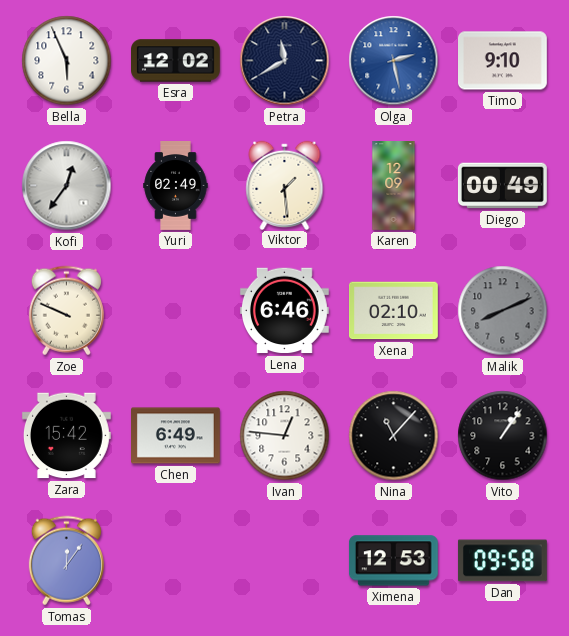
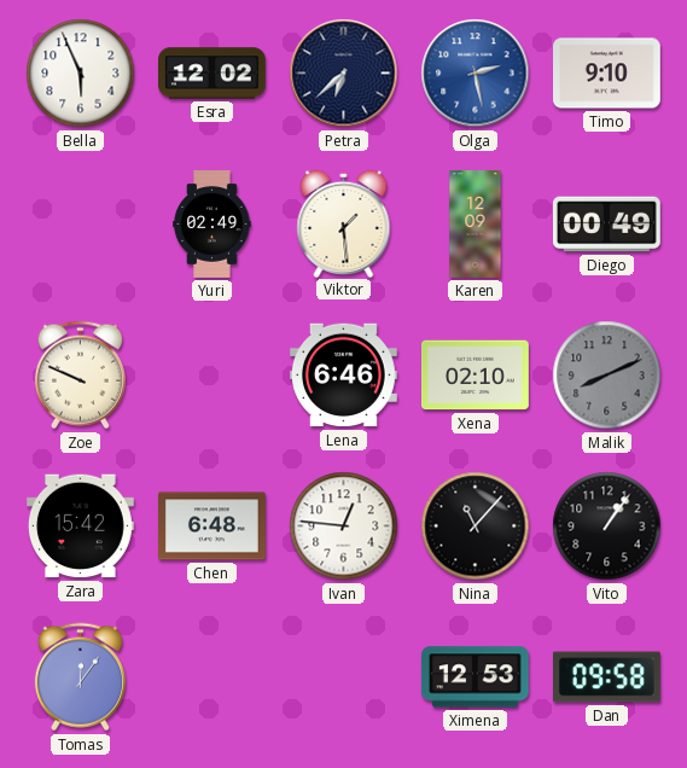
Petra: 11:40 -> 6:38
Kofi: 12:36 -> none
Chen: 6:49 -> 6:48
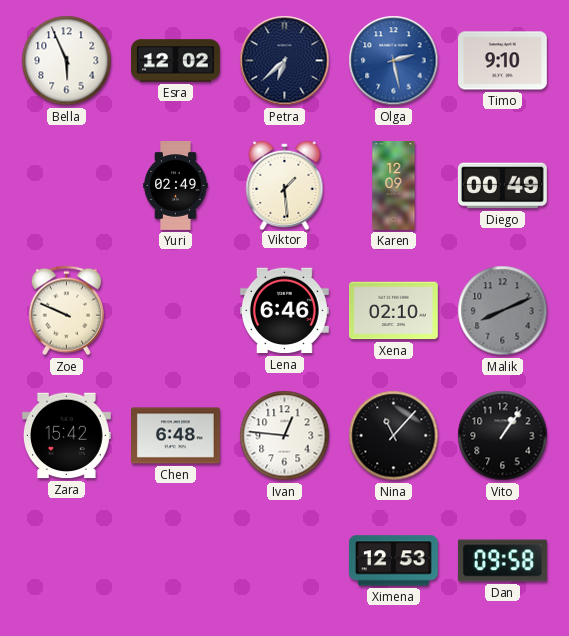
Tomas: 12:06 -> none
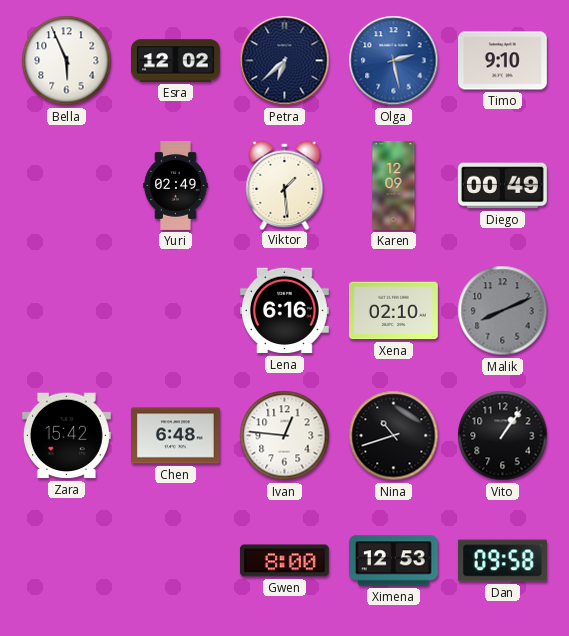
Zoe: 9:49 -> none
Lena: 6:46 -> 6:16
Nina: 11:07 -> 10:42
Gwen: none -> 8:00
